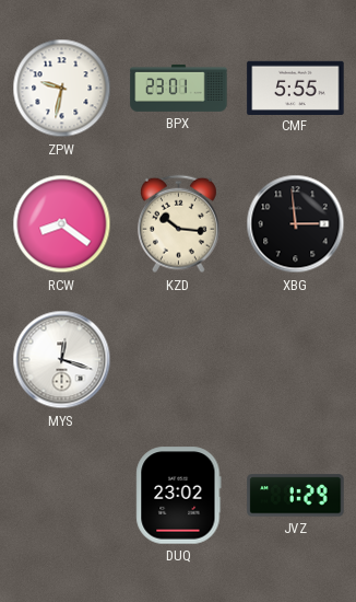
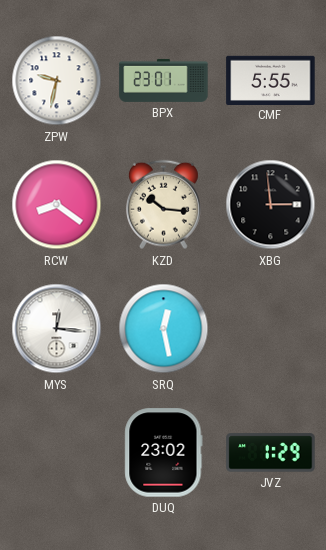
MYS: 12:18 -> 12:16
SRQ: none -> 12:28
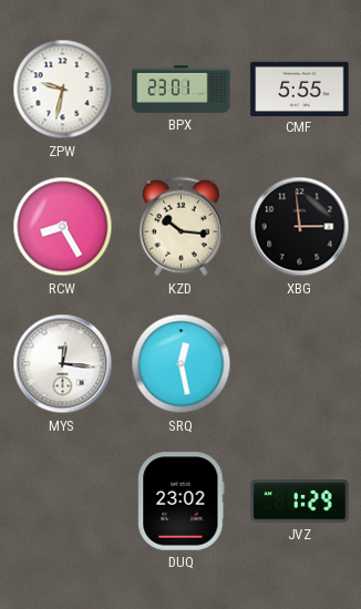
RCW: 8:21 -> 8:25
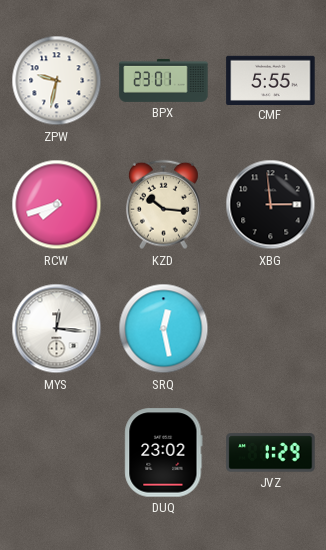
RCW: 8:25 -> 7:42
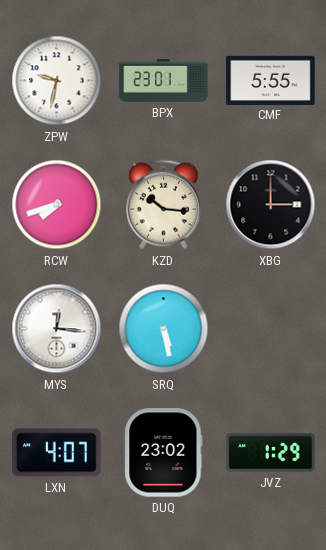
XBG: 2:59 -> 3:00
SRQ: 12:28 -> 5:28
LXN: none -> 4:07
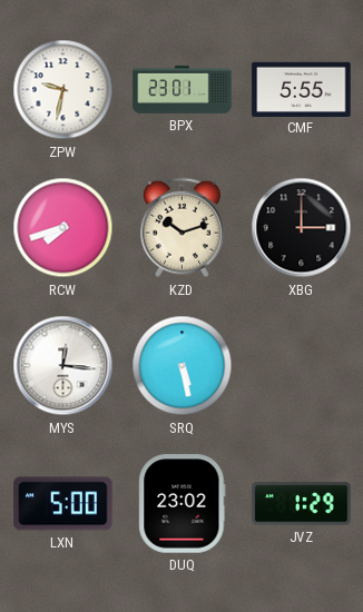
KZD: 10:16 -> 10:12
LXN: 4:07 -> 5:00
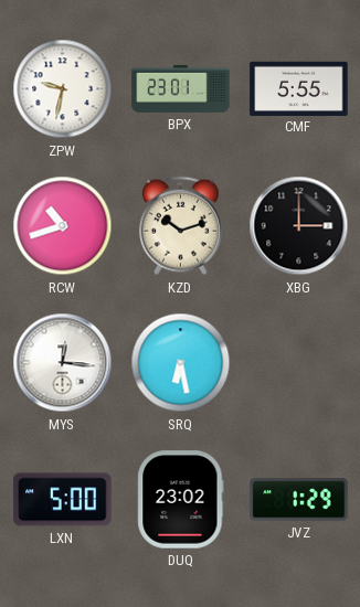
RCW: 7:42 -> 10:42
SRQ: 5:28 -> 6:28
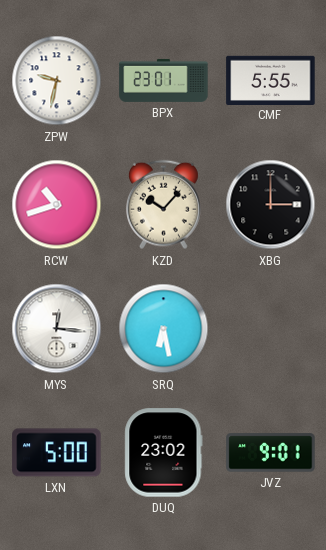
KZD: 10:12 -> 10:07
JVZ: 1:29 -> 9:01
